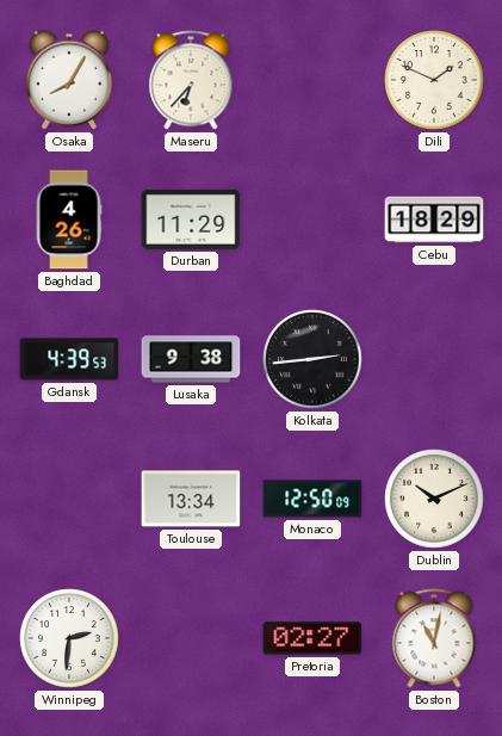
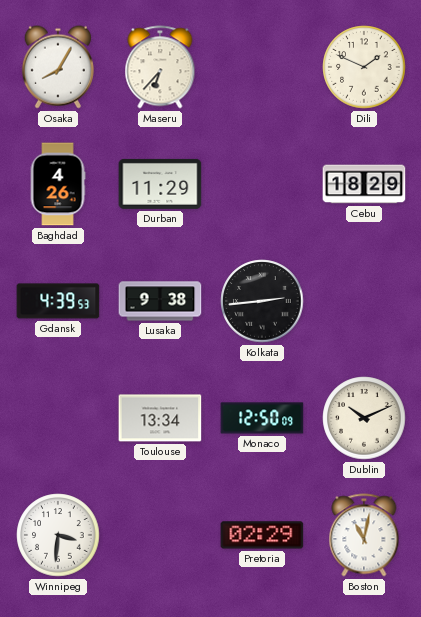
Winnipeg: 2:31 -> 3:31
Pretoria: 02:27 -> 02:29
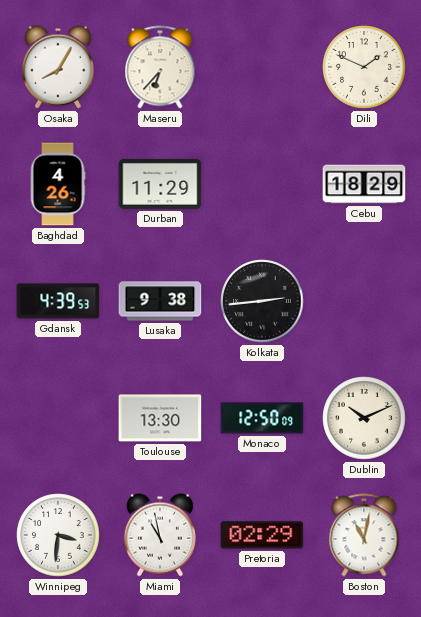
Toulouse: 13:34 -> 13:30
Miami: none -> 10:58
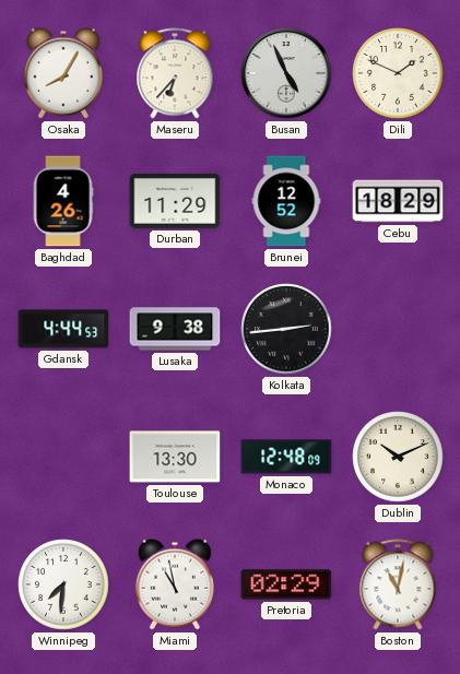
Busan: none -> 4:56
Brunei: none -> 12:52
Gdansk: 4:39 -> 4:44
Monaco: 12:50 -> 12:48
Winnipeg: 3:31 -> 7:31
